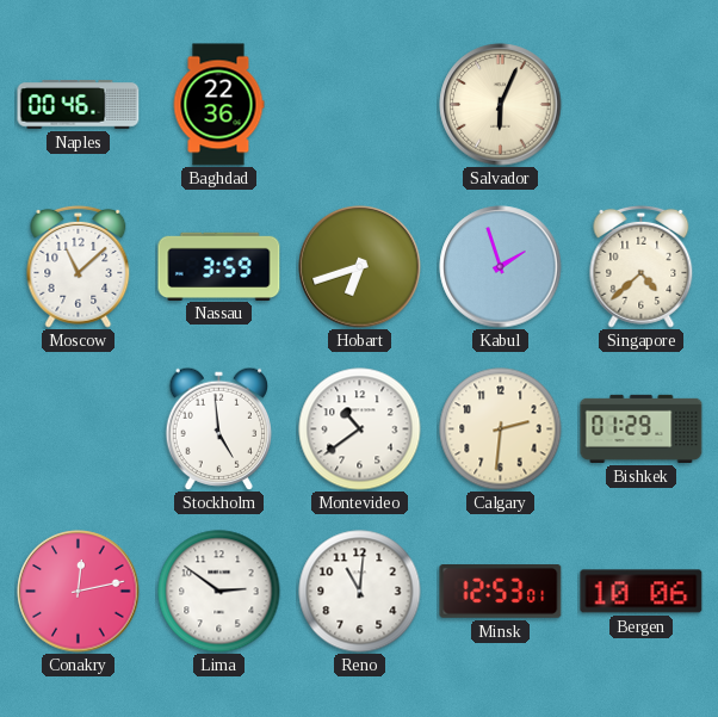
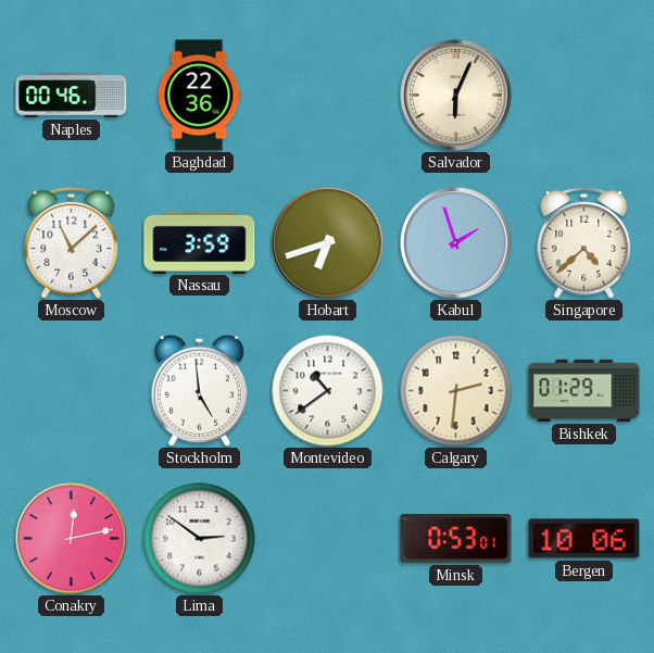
Reno: 11:01 -> none
Minsk: 12:53 -> 0:53
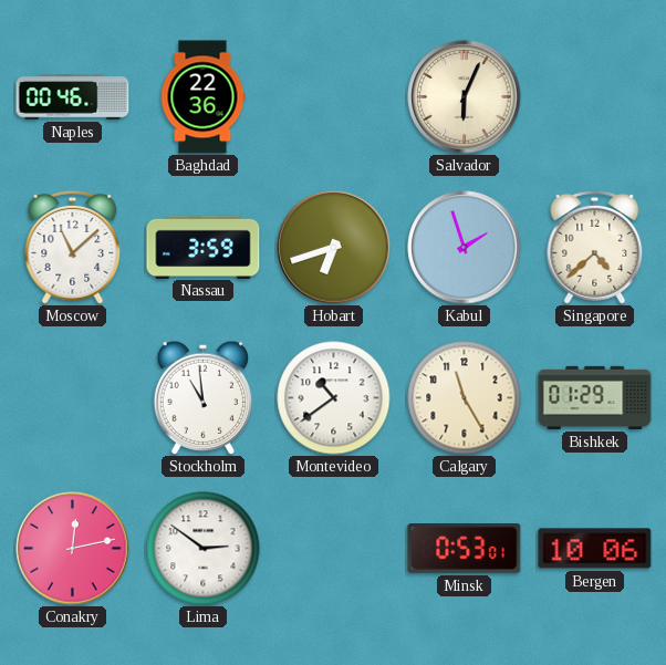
Stockholm: 4:59 -> 10:59
Calgary: 2:31 -> 11:25
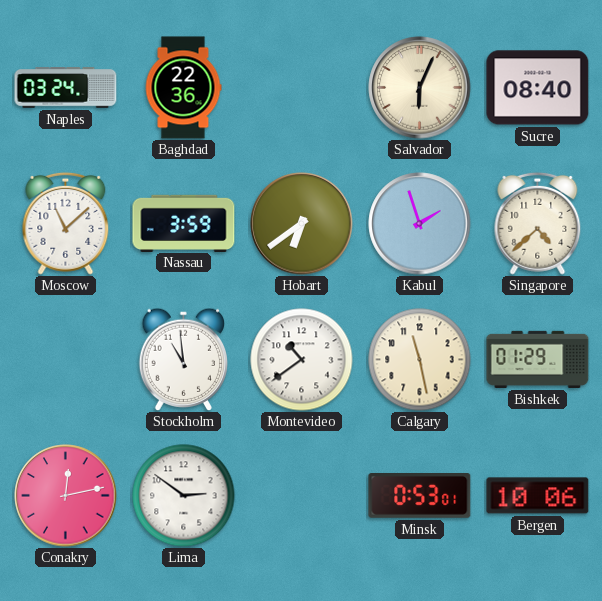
Naples: 00:46 -> 03:24
Sucre: none -> 08:40
Hobart: 6:42 -> 6:39
Calgary: 11:25 -> 11:28
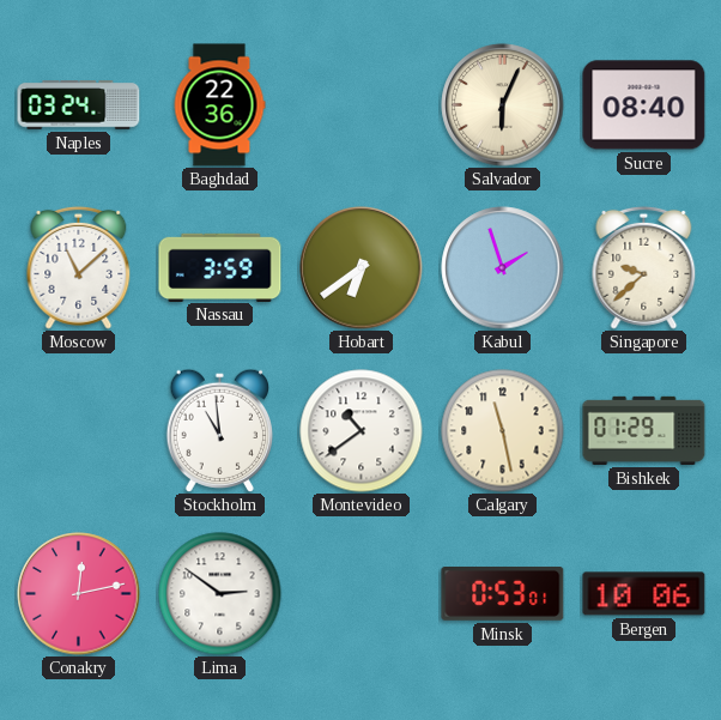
Singapore: 4:38 -> 9:38
